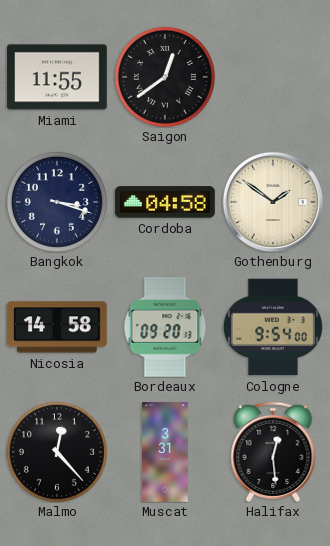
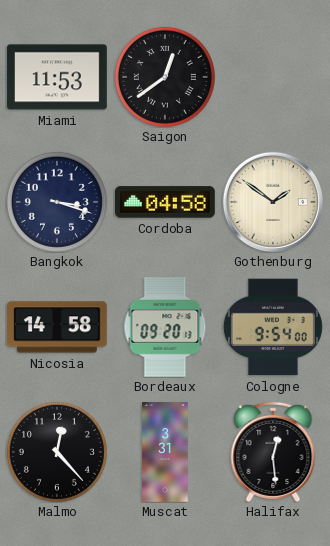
Miami: 11:55 -> 11:53
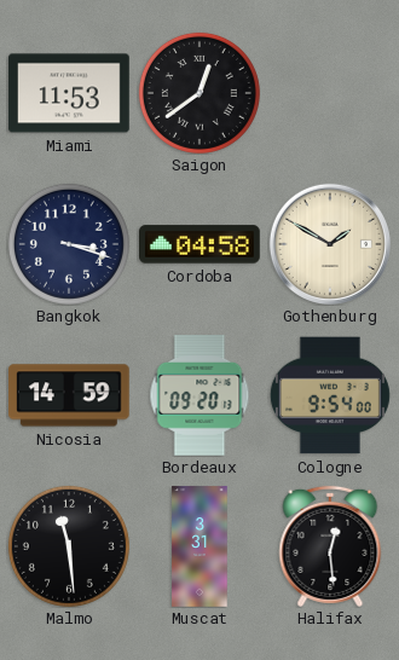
Gothenburg: 1:51 -> 1:50
Nicosia: 14:58 -> 14:59
Malmo: 12:23 -> 11:29
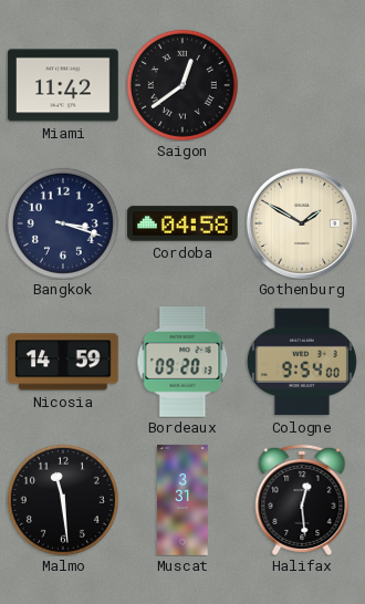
Miami: 11:53 -> 11:42
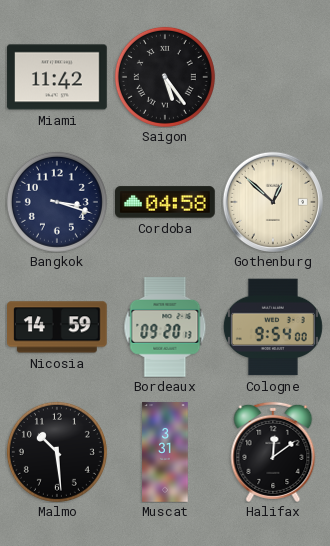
Saigon: 12:39 -> 5:24
Gothenburg: 1:50 -> 12:52
Malmo: 11:29 -> 10:29
Halifax: 12:29 -> 12:09
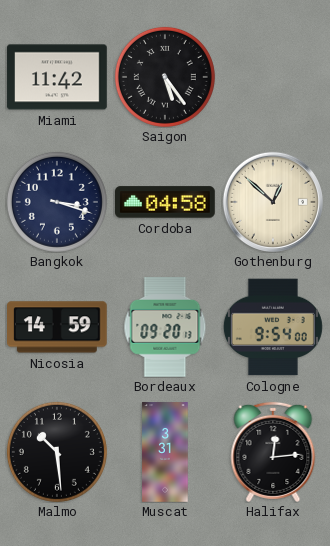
Halifax: 12:09 -> 12:14
